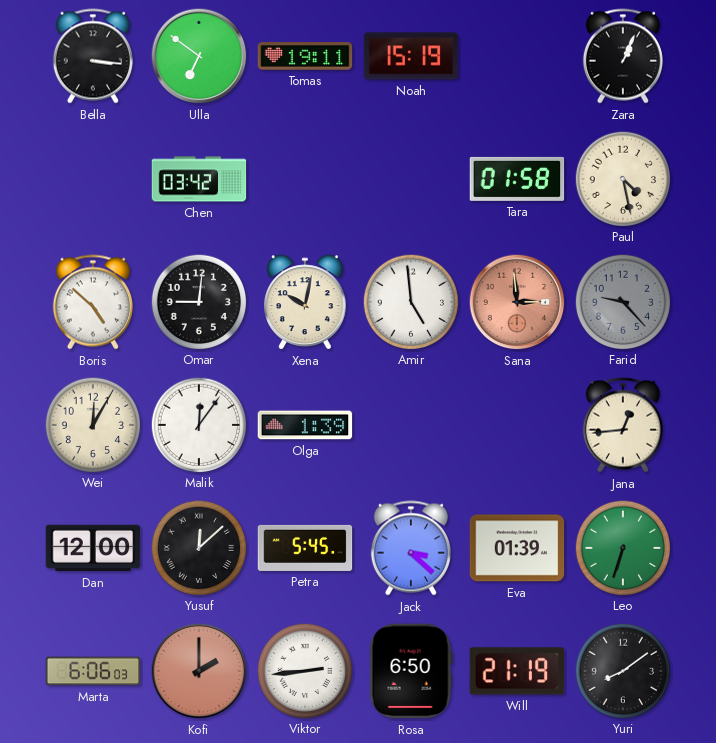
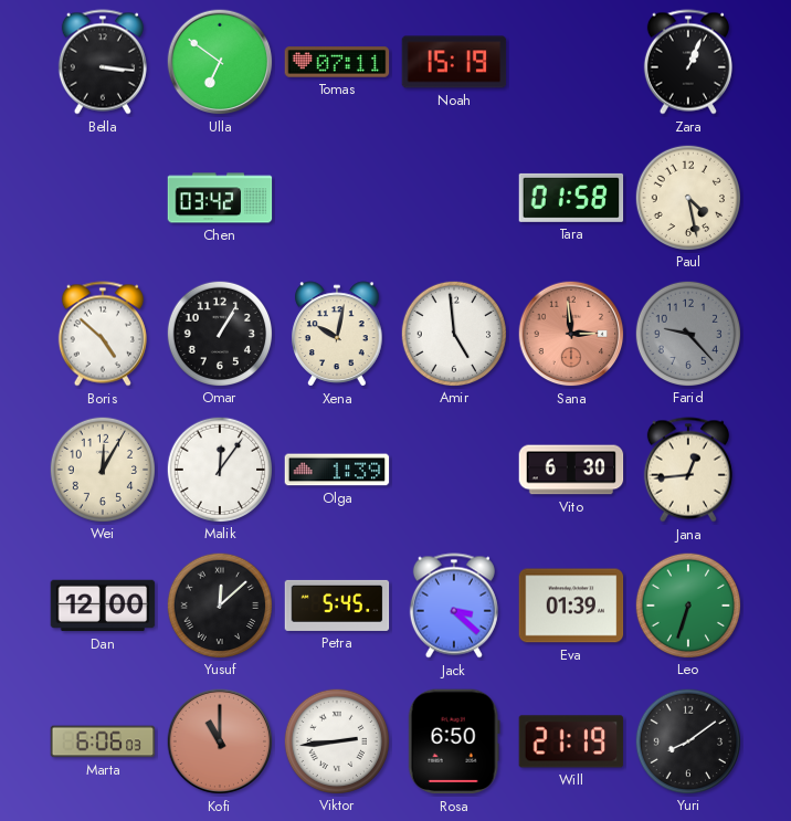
Tomas: 19:11 -> 07:11
Omar: 9:01 -> 1:05
Vito: none -> 6:30
Kofi: 2:00 -> 11:00
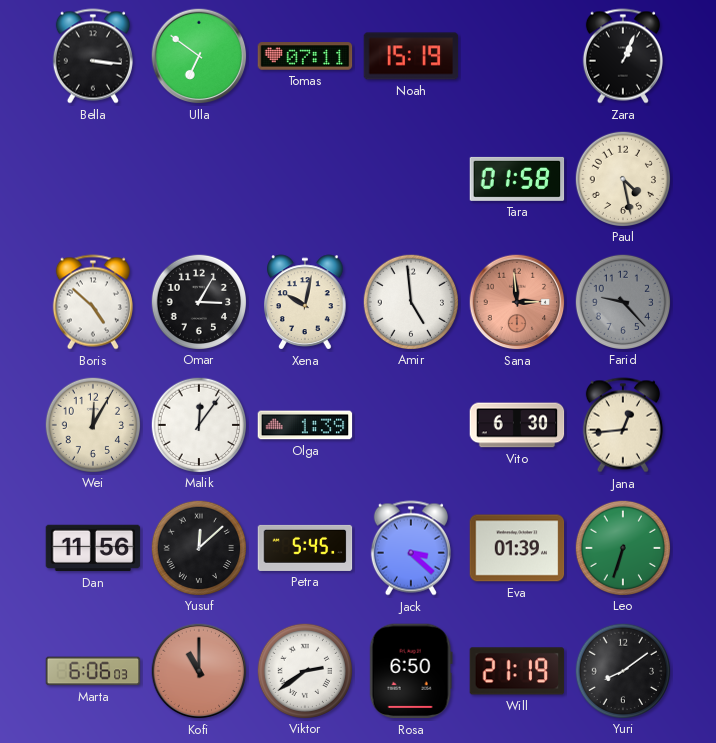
Chen: 03:42 -> none
Omar: 1:05 -> 3:05
Dan: 12:00 -> 11:56
Viktor: 2:44 -> 2:39
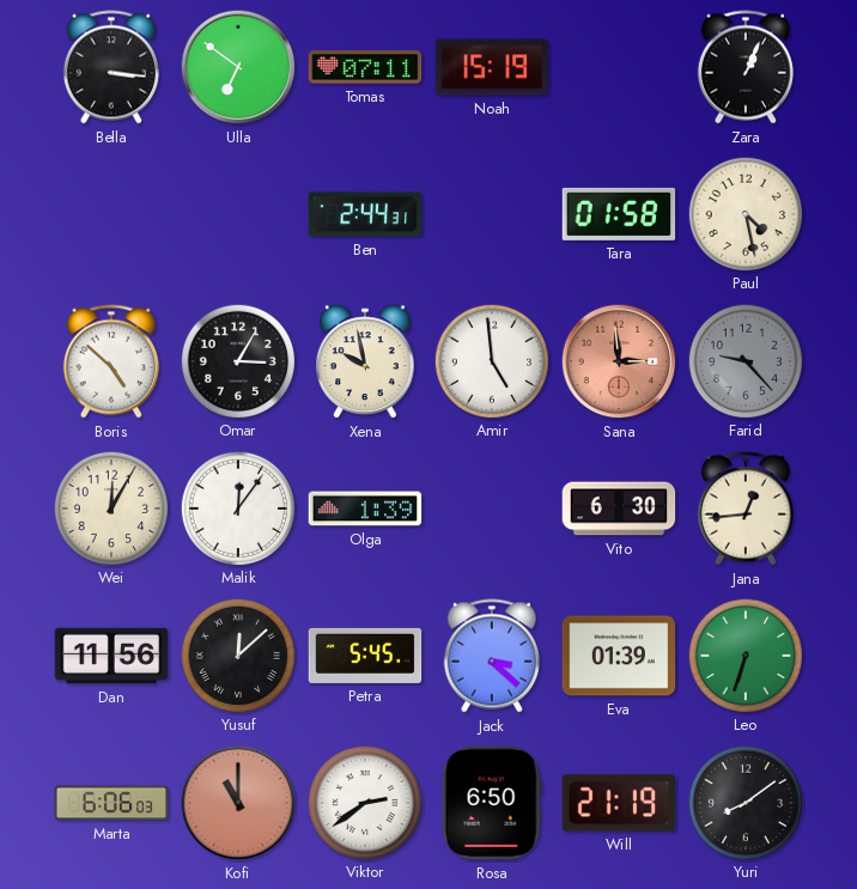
Ben: none -> 2:44
Xena: 10:02 -> 9:58
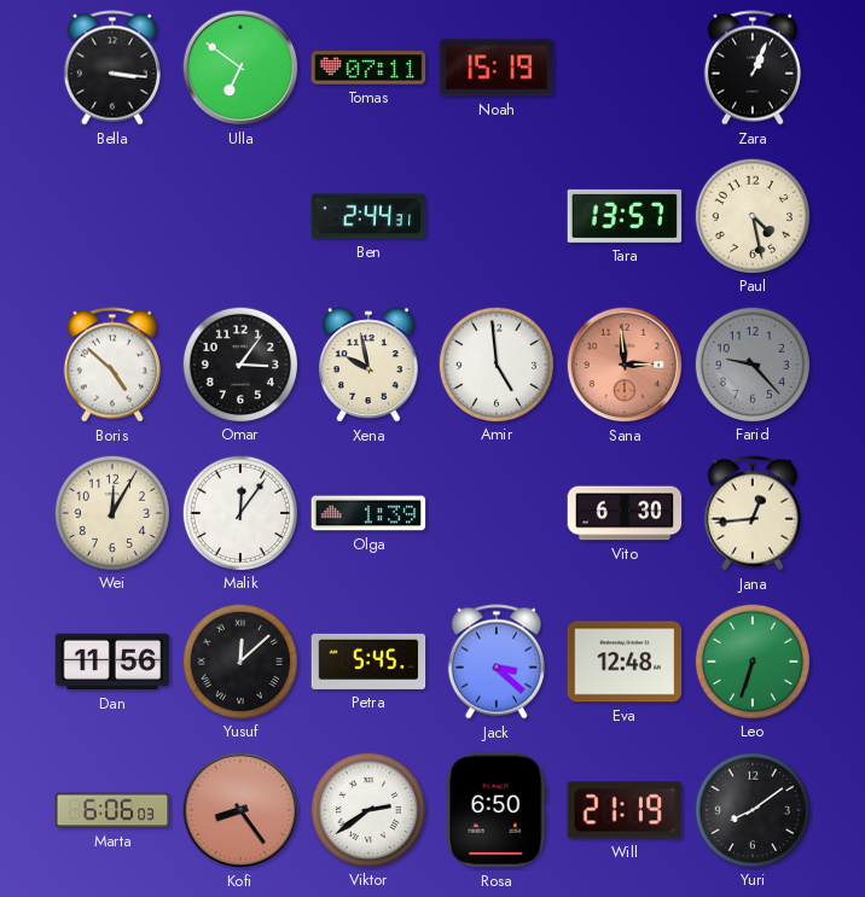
Tara: 01:58 -> 13:57
Omar: 3:05 -> 3:06
Eva: 01:39 -> 12:48
Kofi: 11:00 -> 8:24
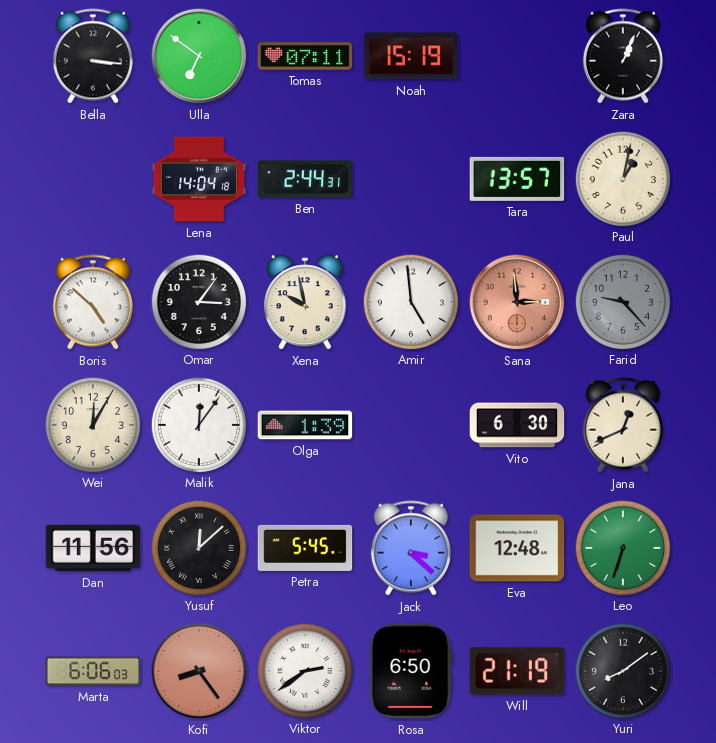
Lena: none -> 14:04
Paul: 4:28 -> 1:02
Jana: 12:44 -> 12:41
